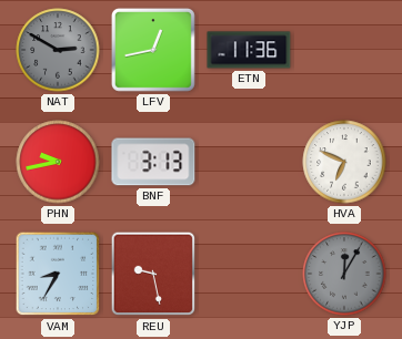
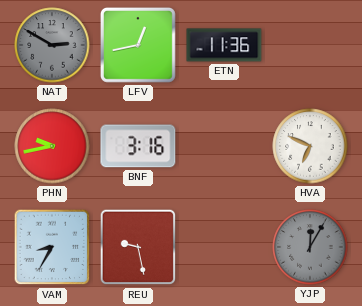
BNF: 3:13 -> 3:16
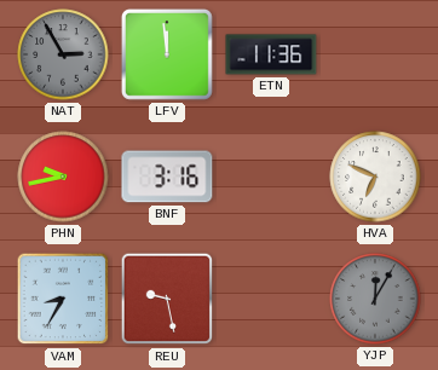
NAT: 2:50 -> 2:55
LFV: 12:43 -> 11:59
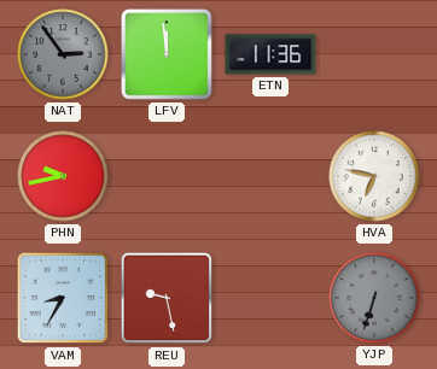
NAT: 2:55 -> 2:54
BNF: 3:16 -> none
HVA: 6:49 -> 6:47
YJP: 12:05 -> 6:33
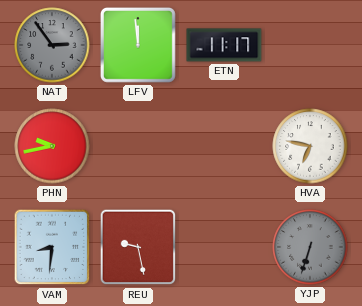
ETN: 11:36 -> 11:17
VAM: 8:35 -> 8:31
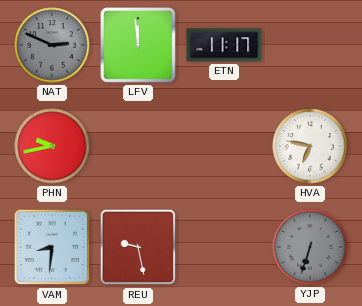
NAT: 2:54 -> 2:49
